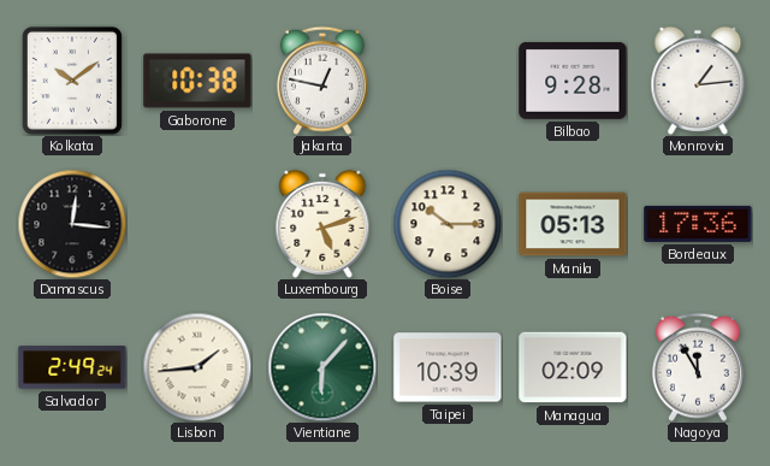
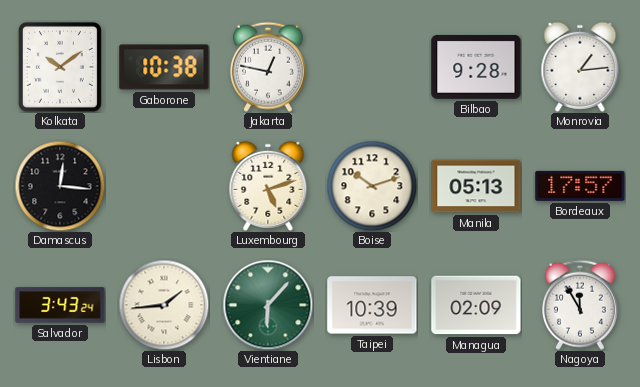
Boise: 10:15 -> 10:12
Bordeaux: 17:36 -> 17:57
Salvador: 2:49 -> 3:43
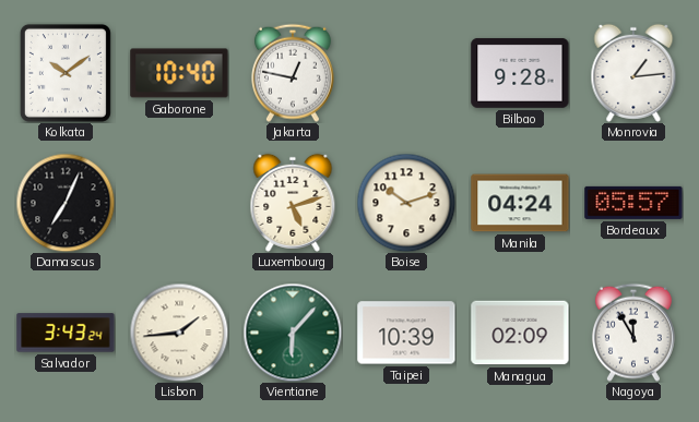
Gaborone: 10:38 -> 10:40
Damascus: 12:16 -> 7:04
Manila: 05:13 -> 04:24
Bordeaux: 17:57 -> 05:57
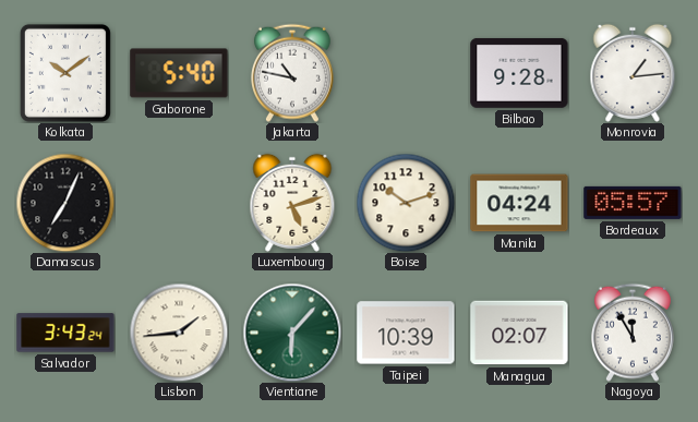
Gaborone: 10:40 -> 5:40
Jakarta: 12:47 -> 10:47
Managua: 02:09 -> 02:07
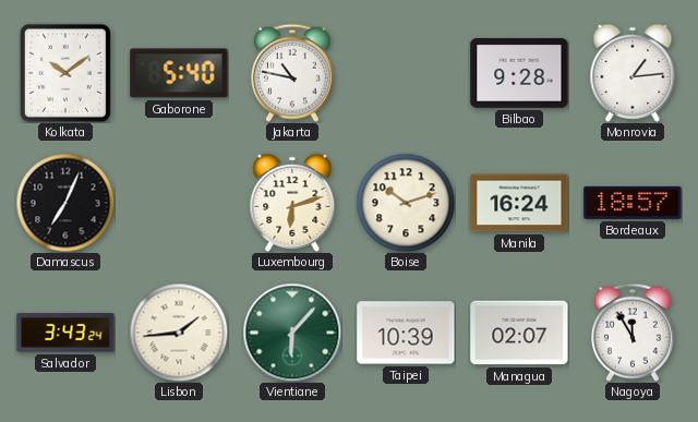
Luxembourg: 5:12 -> 6:12
Manila: 04:24 -> 16:24
Bordeaux: 05:57 -> 18:57
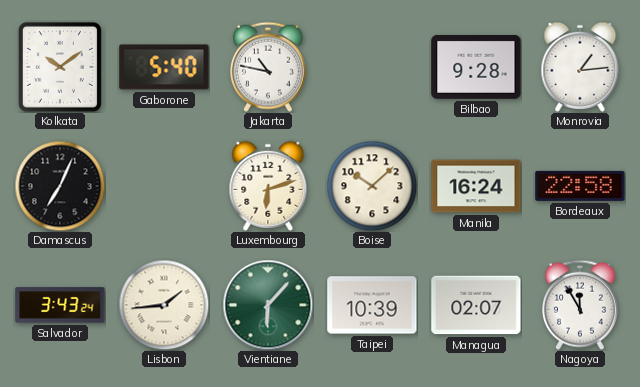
Boise: 10:12 -> 10:08
Bordeaux: 18:57 -> 22:58
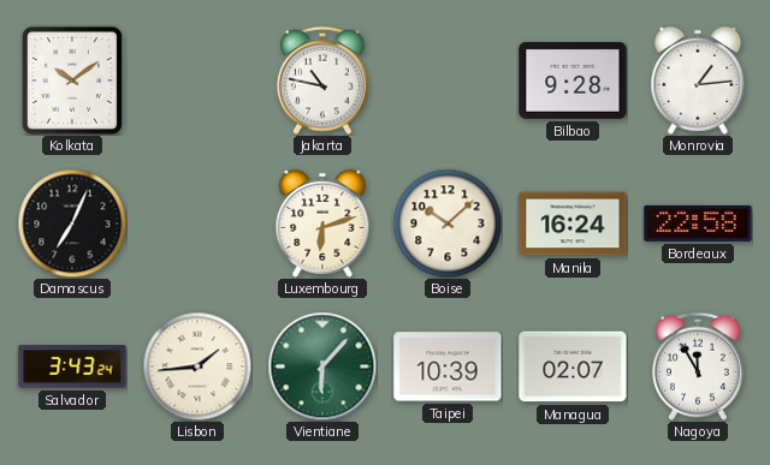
Gaborone: 5:40 -> none
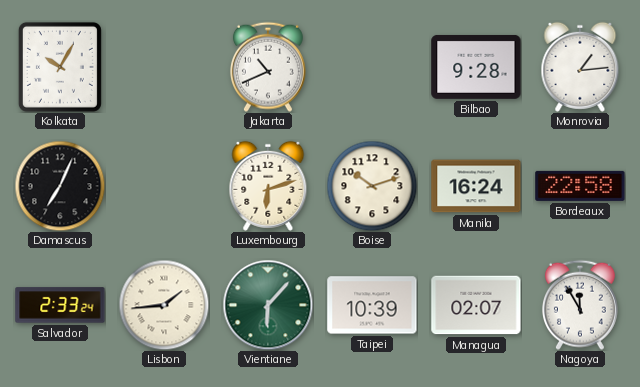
Kolkata: 10:09 -> 10:05
Jakarta: 10:47 -> 10:41
Boise: 10:08 -> 10:12
Salvador: 3:43 -> 2:33
